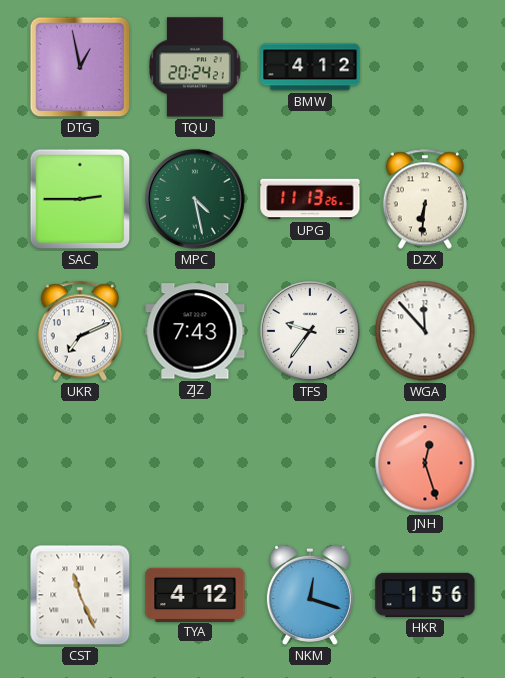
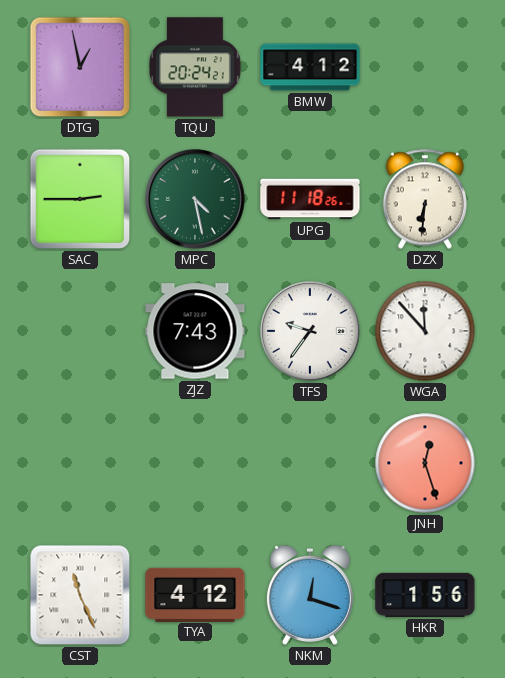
UPG: 11:13 -> 11:18
UKR: 7:11 -> none
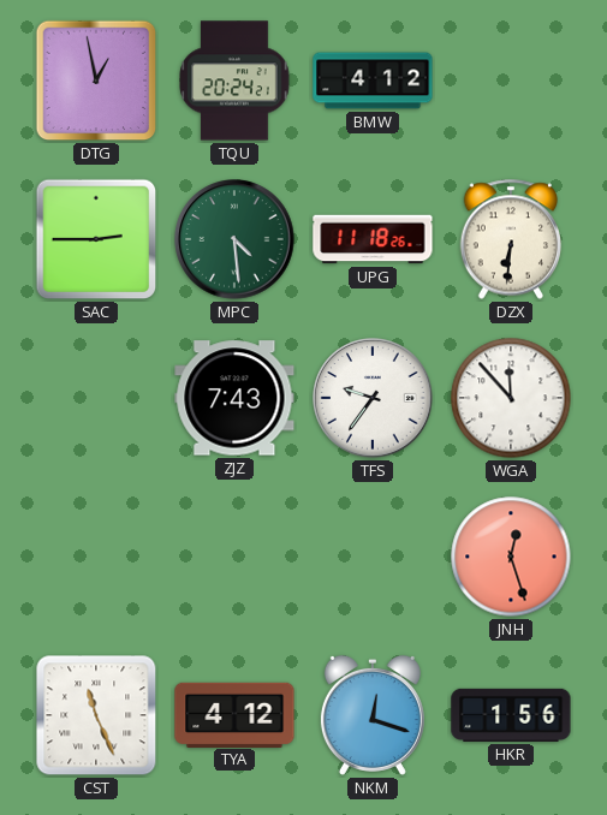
MPC: 4:28 -> 4:29
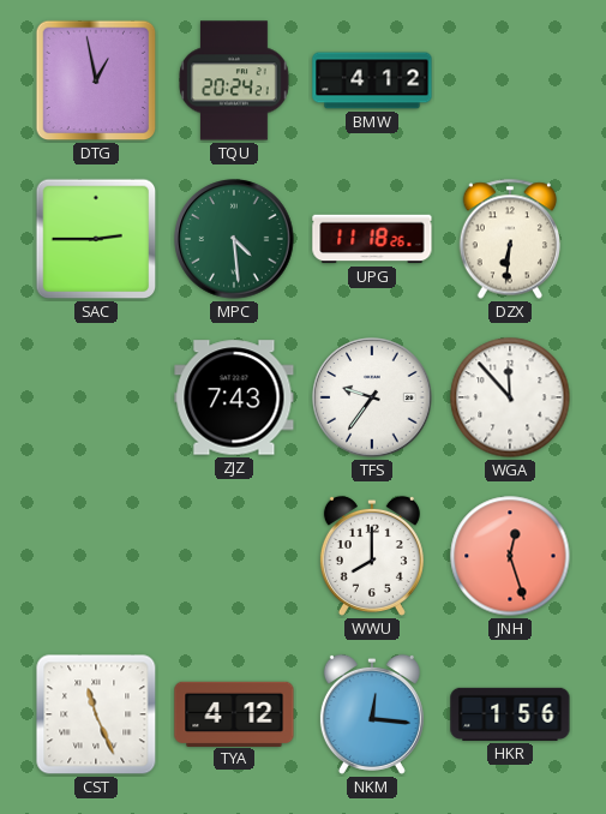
WWU: none -> 8:00
NKM: 12:18 -> 12:16
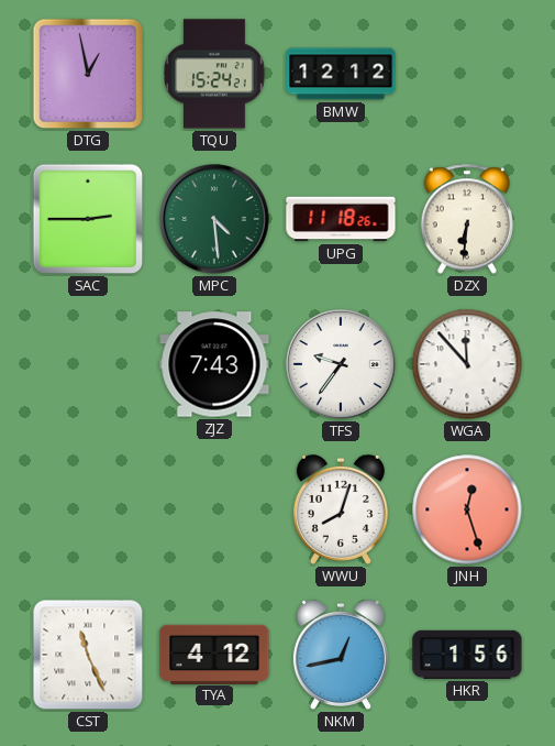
TQU: 20:24 -> 15:24
BMW: 4:12 -> 12:12
WWU: 8:00 -> 8:03
NKM: 12:16 -> 12:43
